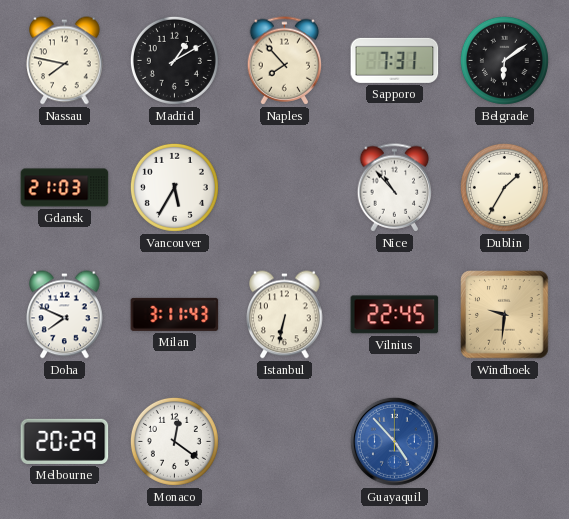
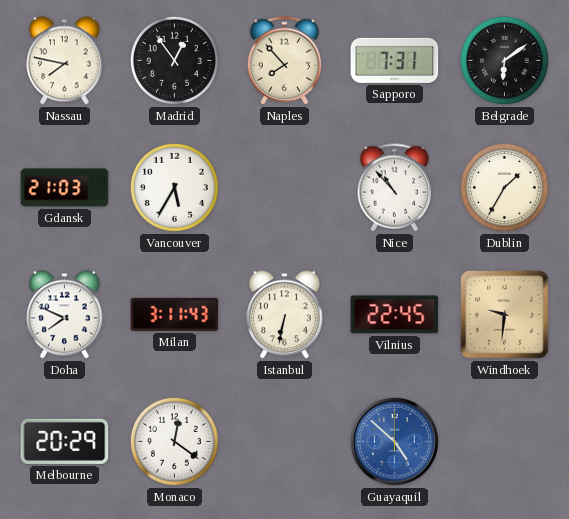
Madrid: 1:10 -> 12:54
Guayaquil: 4:53 -> 4:52
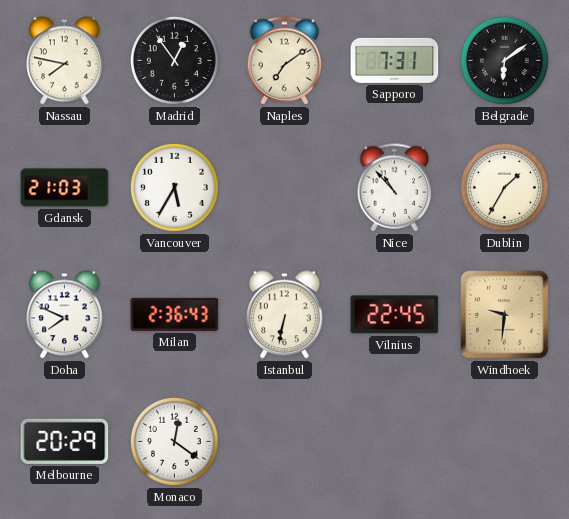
Naples: 7:53 -> 7:09
Milan: 3:11 -> 2:36
Guayaquil: 4:52 -> none
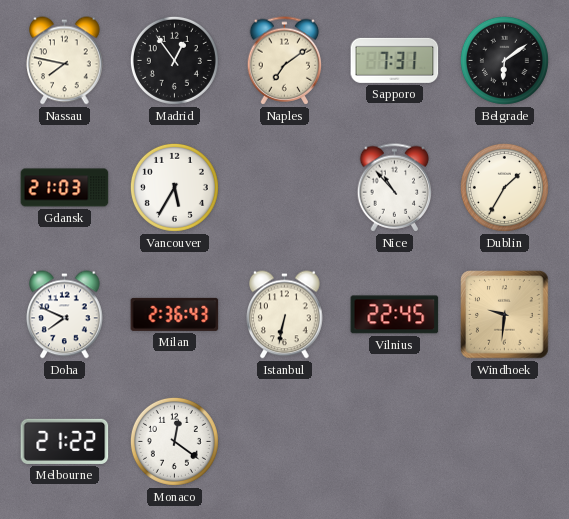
Melbourne: 20:29 -> 21:22
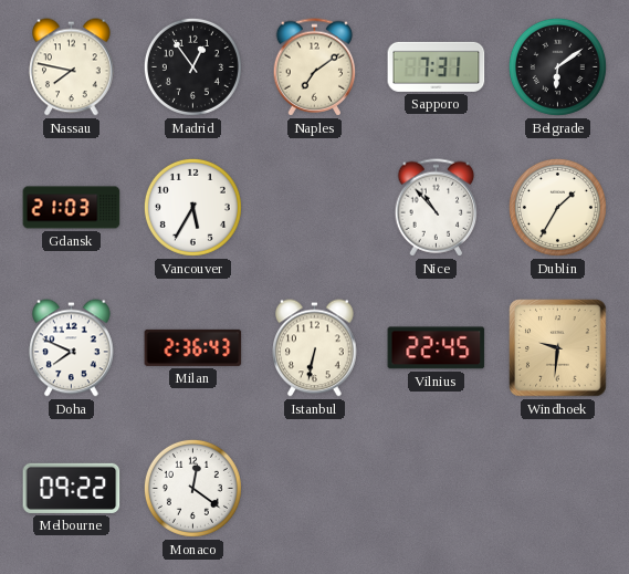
Melbourne: 21:22 -> 09:22
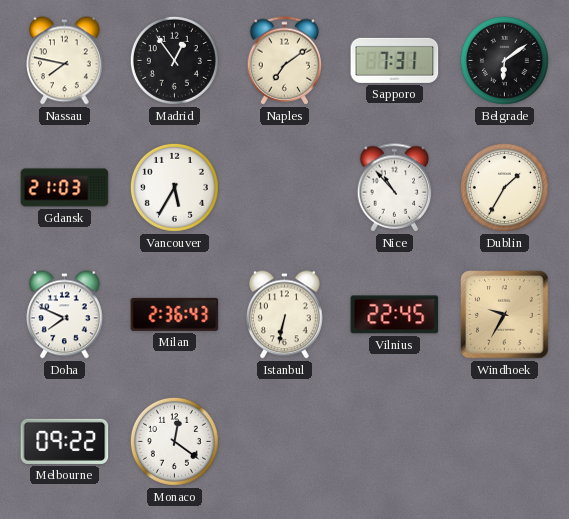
Windhoek: 9:31 -> 9:35
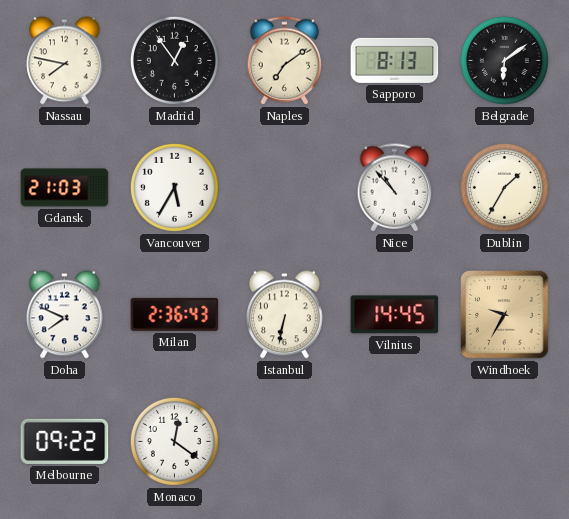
Sapporo: 7:31 -> 8:13
Vilnius: 22:45 -> 14:45
